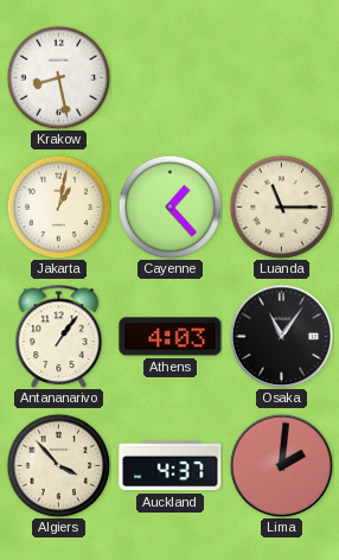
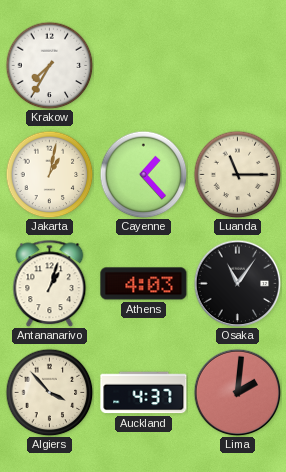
Krakow: 8:28 -> 7:35
Antananarivo: 1:06 -> 1:03
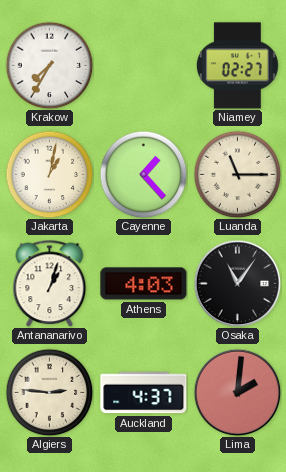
Niamey: none -> 02:27
Algiers: 3:53 -> 2:46
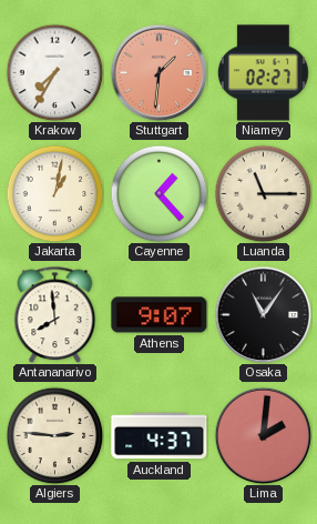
Stuttgart: none -> 1:31
Antananarivo: 1:03 -> 7:59
Athens: 4:03 -> 9:07
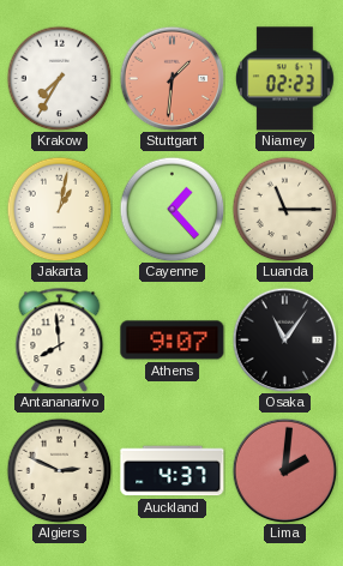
Niamey: 02:27 -> 02:23
Algiers: 2:46 -> 2:49
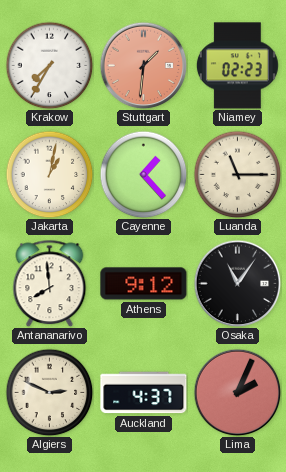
Athens: 9:07 -> 9:12
Lima: 2:01 -> 2:04
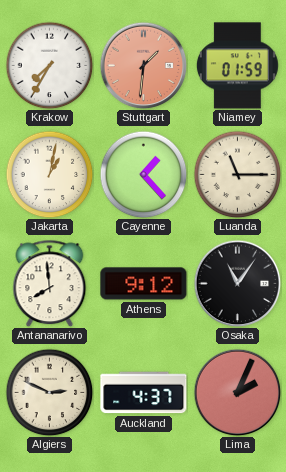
Niamey: 02:23 -> 01:59
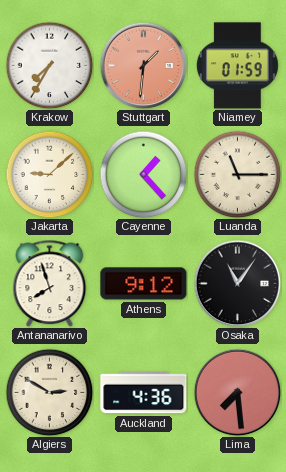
Jakarta: 1:02 -> 9:08
Antananarivo: 7:59 -> 7:57
Algiers: 2:49 -> 2:50
Auckland: 4:37 -> 4:36
Lima: 2:04 -> 7:29
